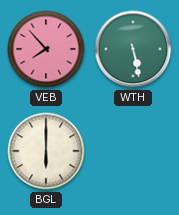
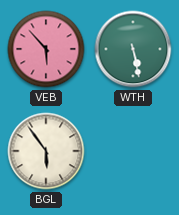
VEB: 7:53 -> 5:53
BGL: 6:00 -> 5:54
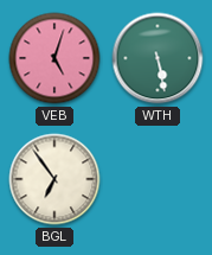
VEB: 5:53 -> 5:03
BGL: 5:54 -> 6:54
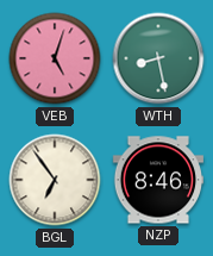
WTH: 5:28 -> 8:28
NZP: none -> 8:46
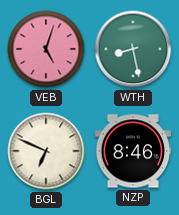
BGL: 6:54 -> 6:49
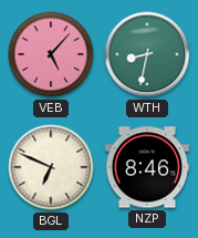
VEB: 5:03 -> 5:07
WTH: 8:28 -> 8:32
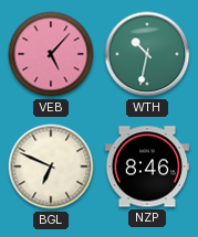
WTH: 8:32 -> 10:32
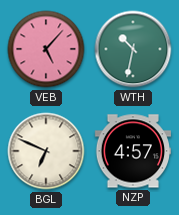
NZP: 8:46 -> 4:57
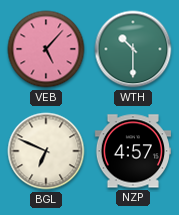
WTH: 10:32 -> 10:30
